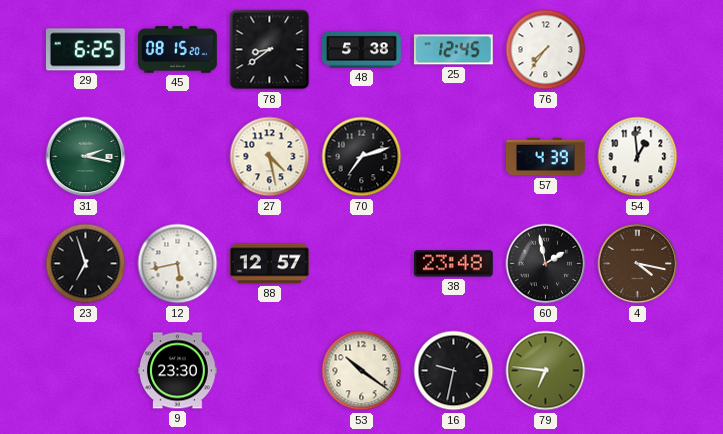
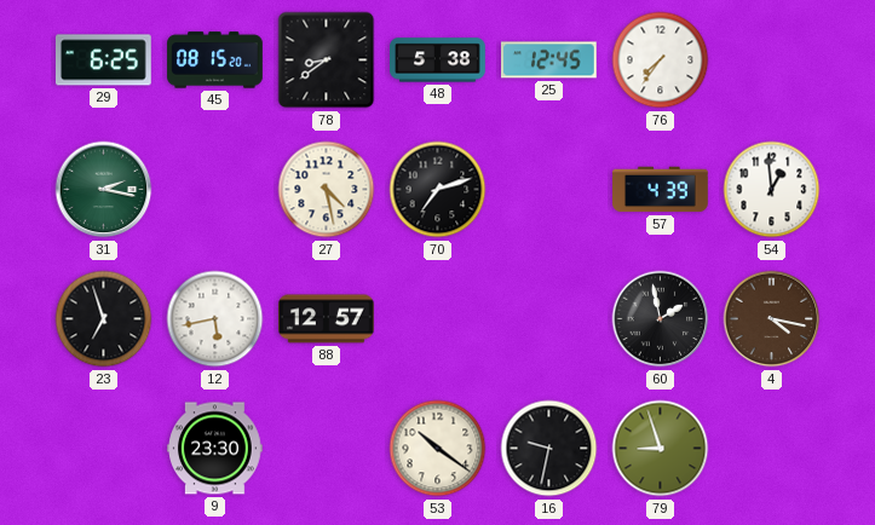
38: 23:48 -> none
79: 6:46 -> 8:57
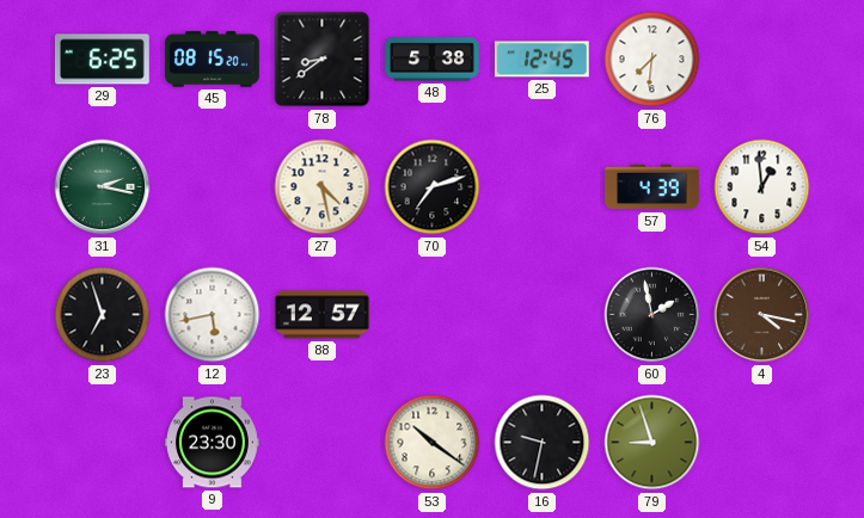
76: 7:36 -> 7:31
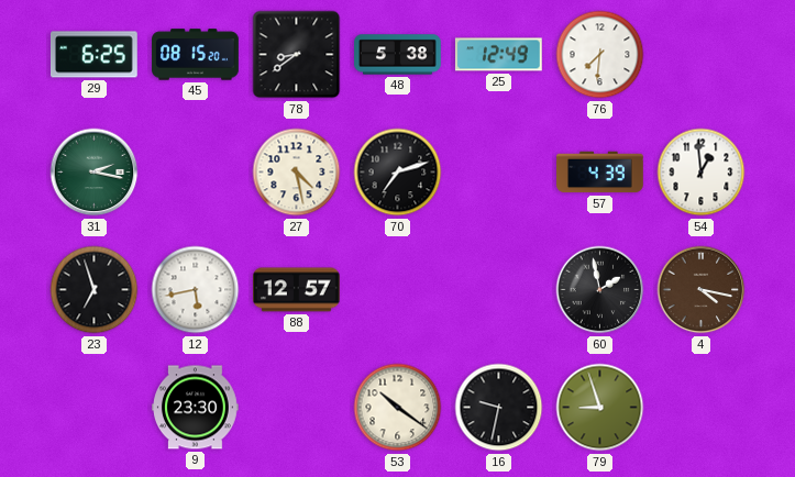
25: 12:45 -> 12:49
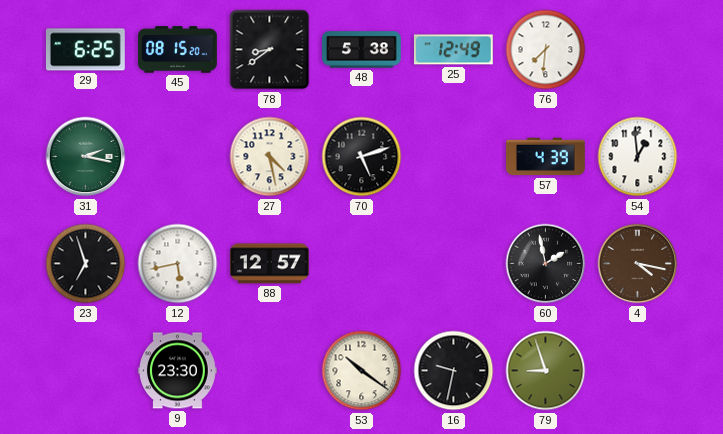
70: 7:12 -> 5:12
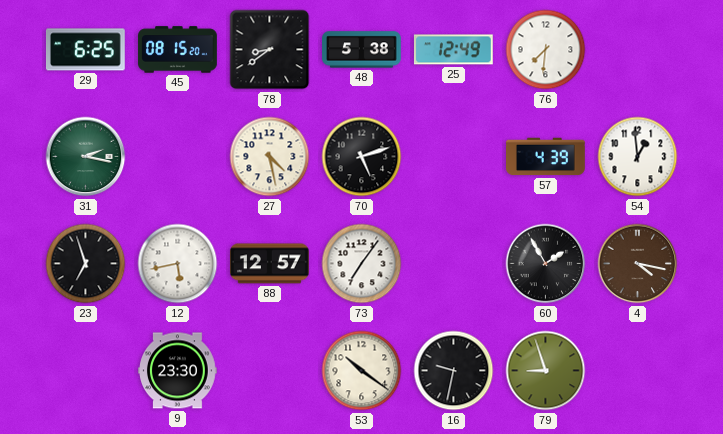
73: none -> 7:06
60: 1:58 -> 1:55
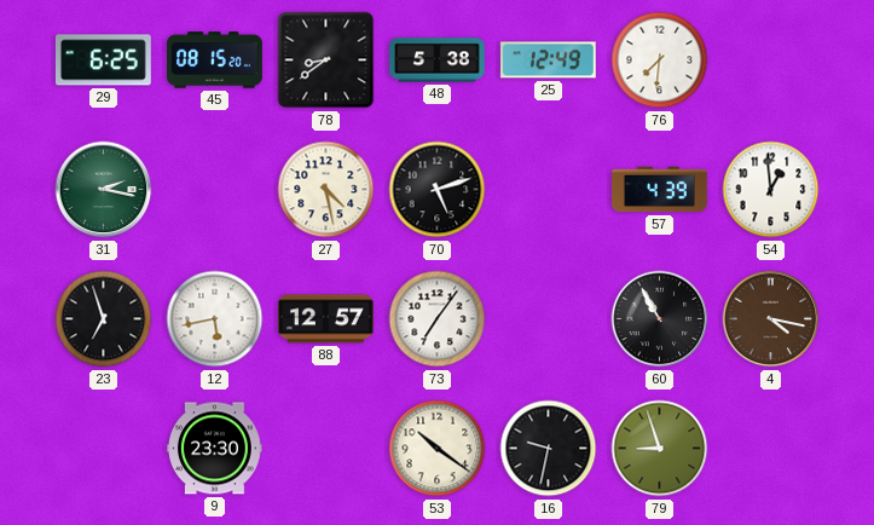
60: 1:55 -> 10:55
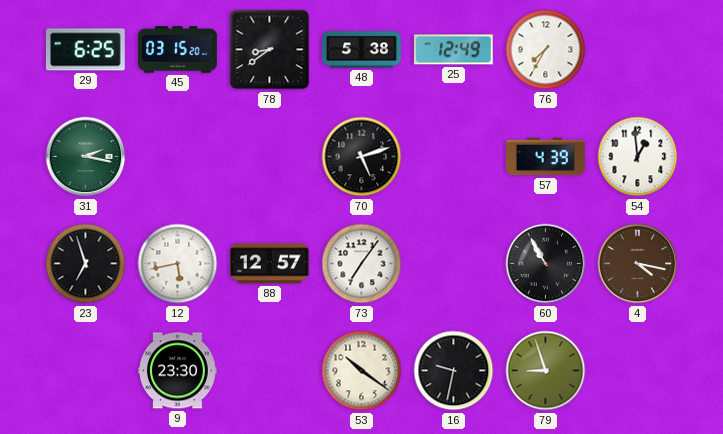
45: 08:15 -> 03:15
76: 7:31 -> 7:35
27: 4:28 -> none
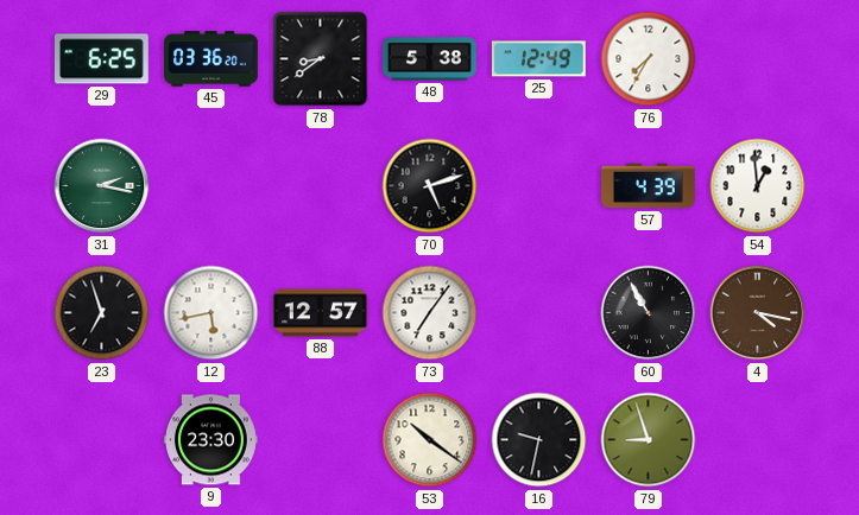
45: 03:15 -> 03:36
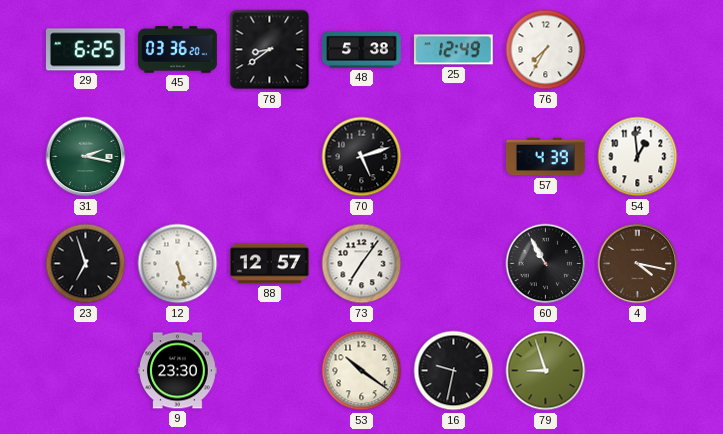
12: 5:43 -> 5:27
